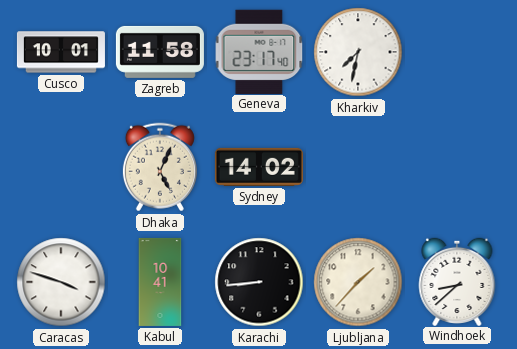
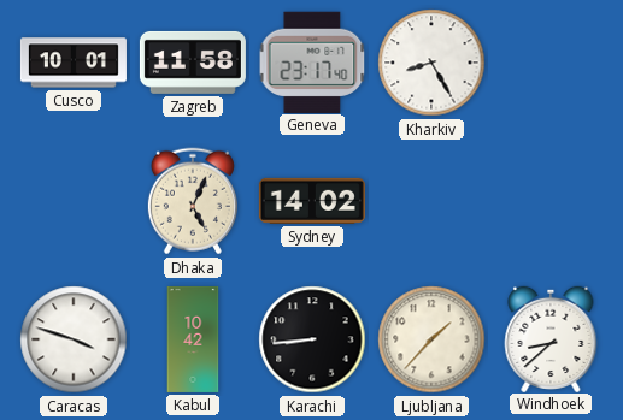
Kharkiv: 7:32 -> 8:25
Kabul: 10:41 -> 10:42
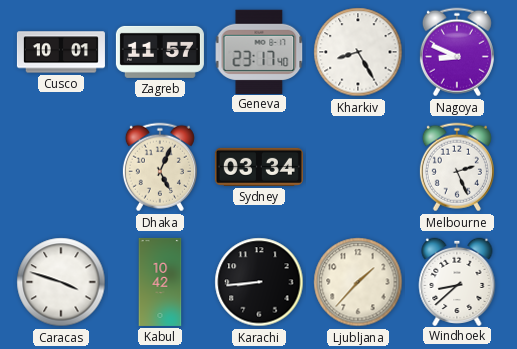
Zagreb: 11:58 -> 11:57
Nagoya: none -> 8:49
Sydney: 14:02 -> 03:34
Melbourne: none -> 2:26
